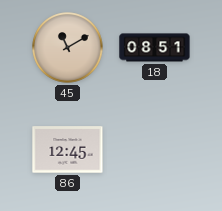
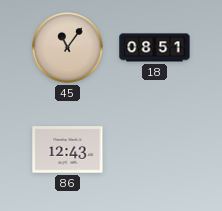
45: 11:10 -> 11:06
86: 12:45 -> 12:43
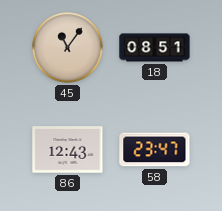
58: none -> 23:47
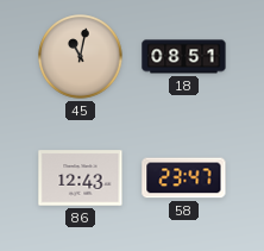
45: 11:06 -> 11:02
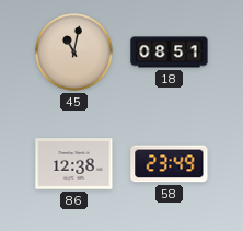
86: 12:43 -> 12:38
58: 23:47 -> 23:49
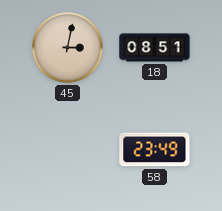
45: 11:02 -> 3:02
86: 12:38 -> none
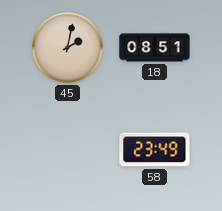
45: 3:02 -> 2:02
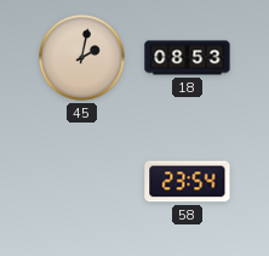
18: 08:51 -> 08:53
58: 23:49 -> 23:54
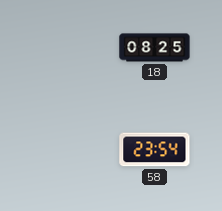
45: 2:02 -> none
18: 08:53 -> 08:25
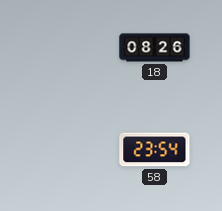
18: 08:25 -> 08:26
